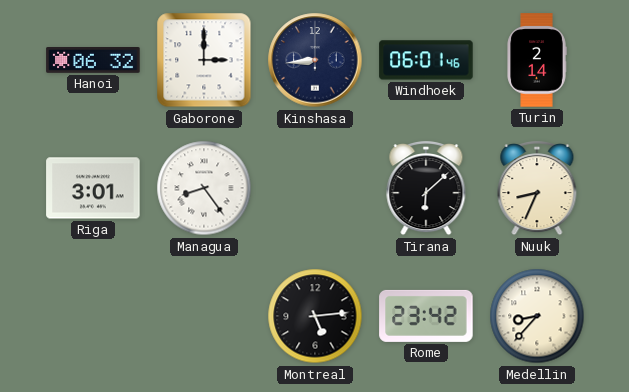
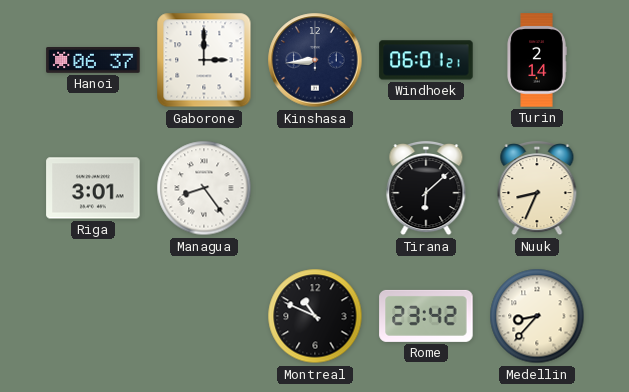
Hanoi: 06:32 -> 06:37
Windhoek: 06:01:46 -> 06:01:21
Montreal: 5:14 -> 10:49
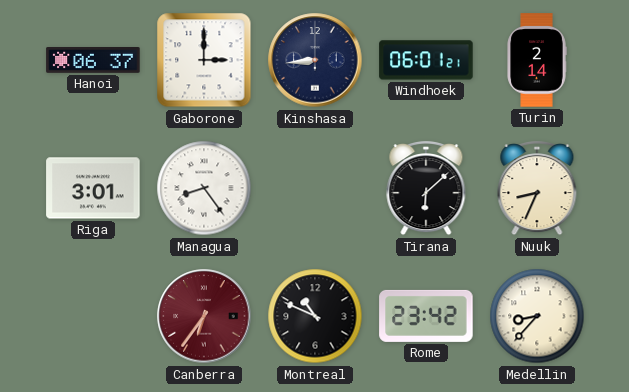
Canberra: none -> 6:36
